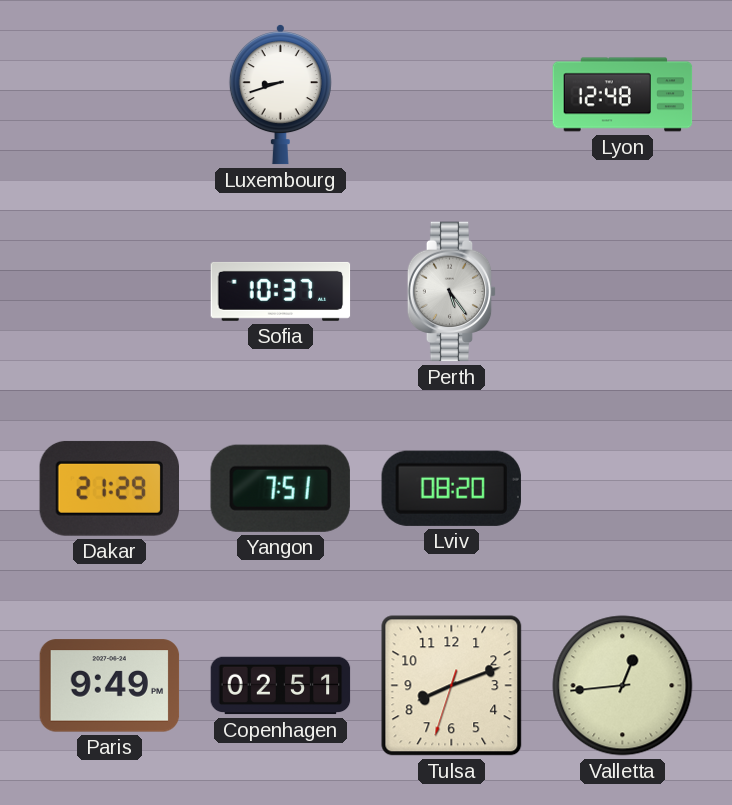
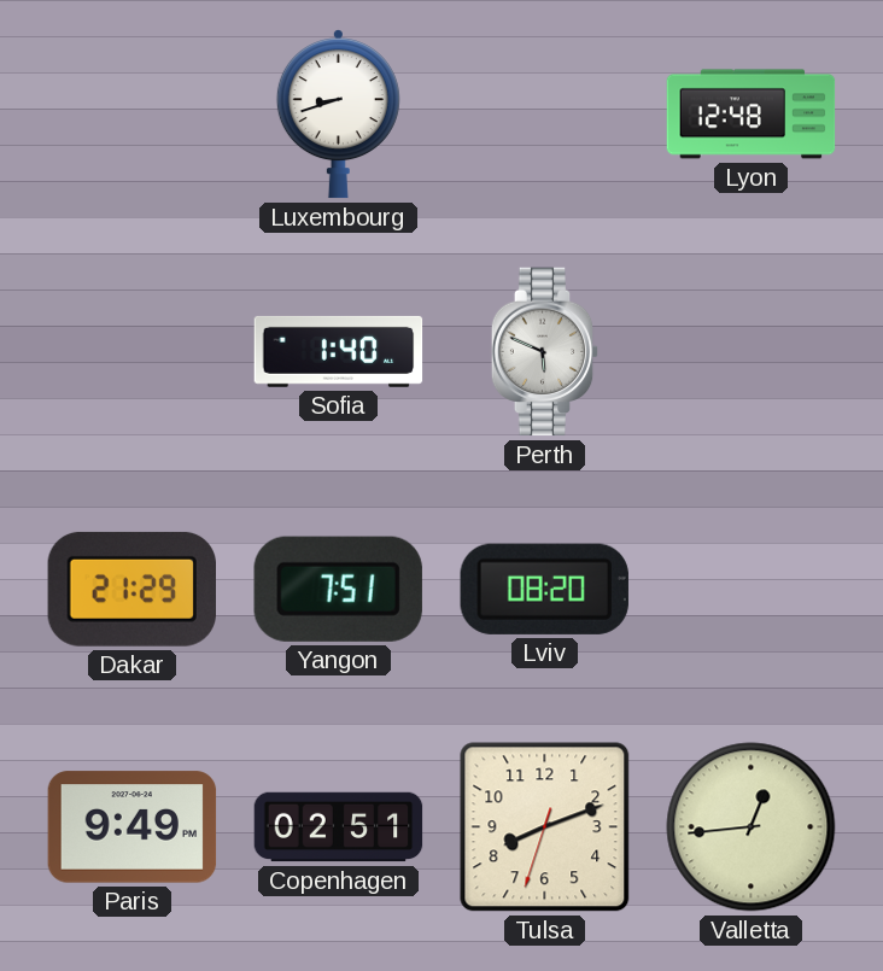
Sofia: 10:37 -> 1:40
Perth: 5:24 -> 5:49
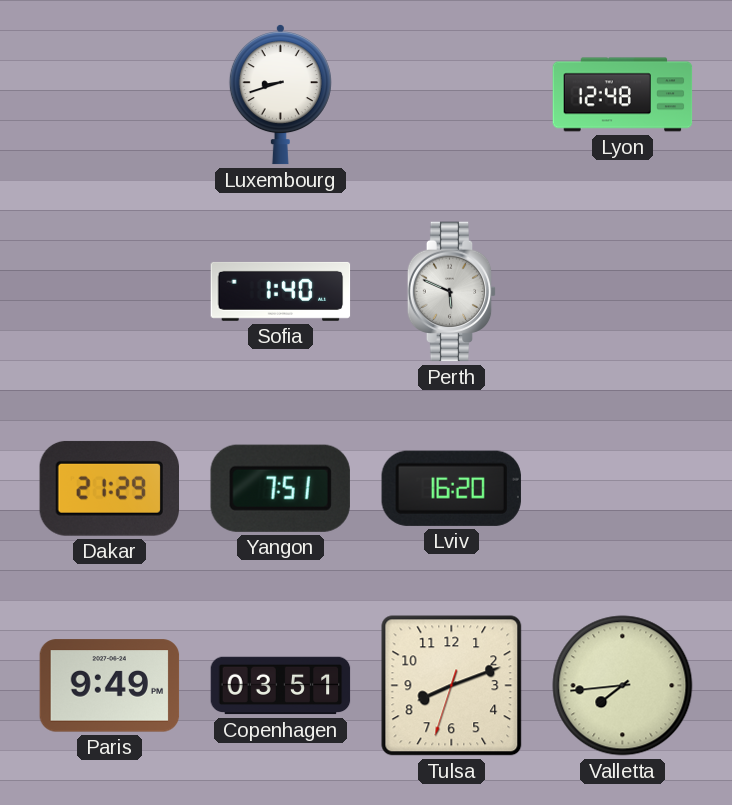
Lviv: 08:20 -> 16:20
Copenhagen: 02:51 -> 03:51
Valletta: 12:44 -> 7:44
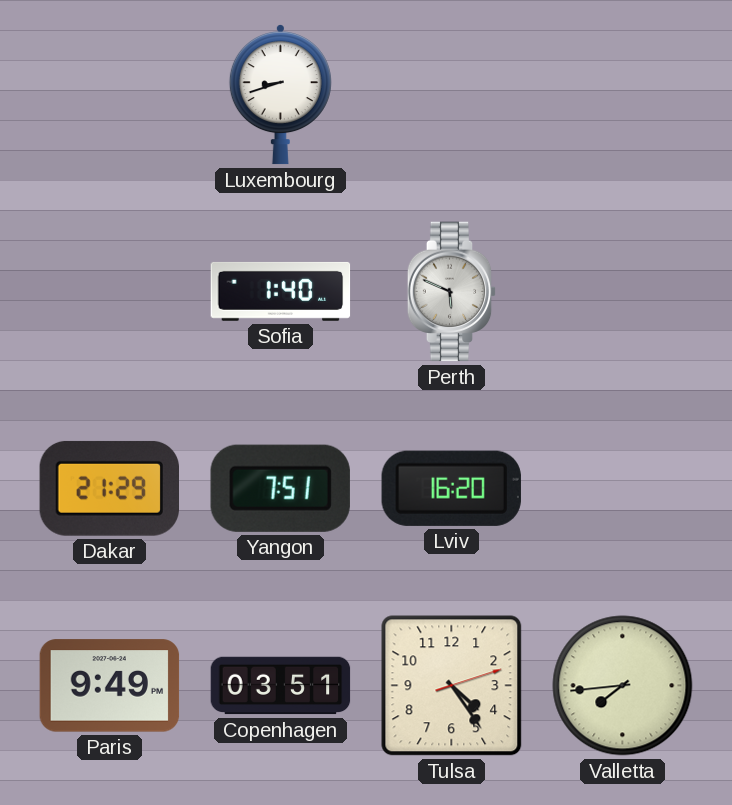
Lyon: 12:48 -> none
Tulsa: 8:11 -> 4:24
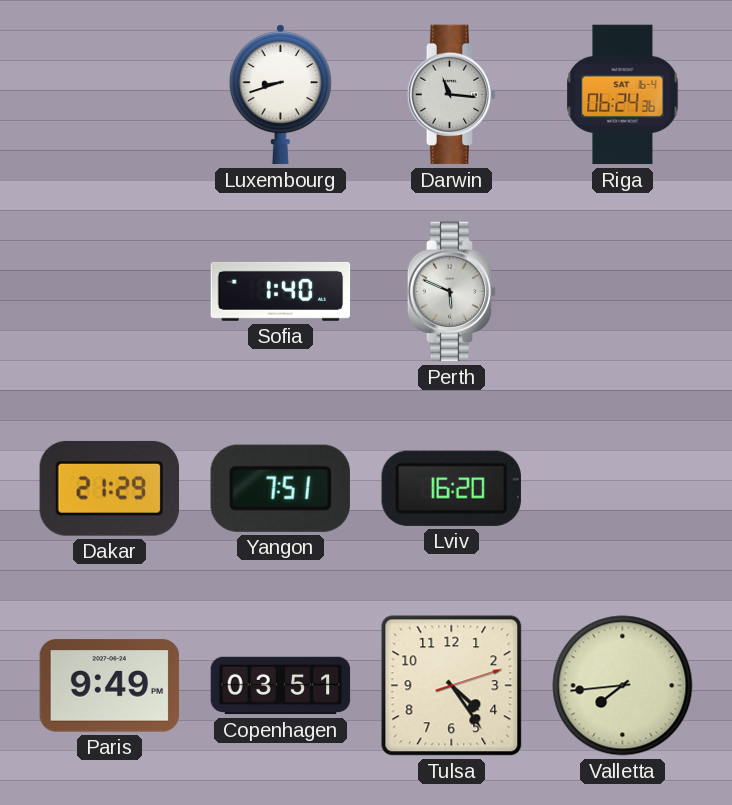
Darwin: none -> 11:16
Riga: none -> 06:24
